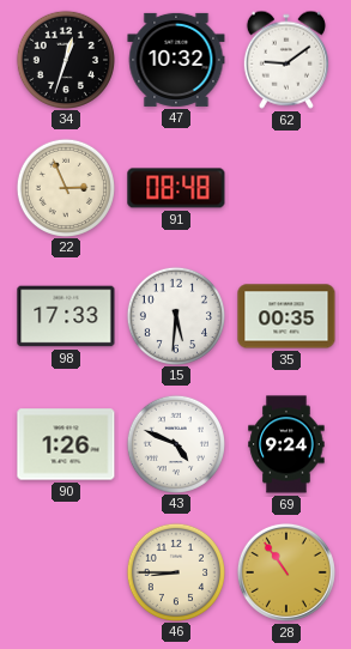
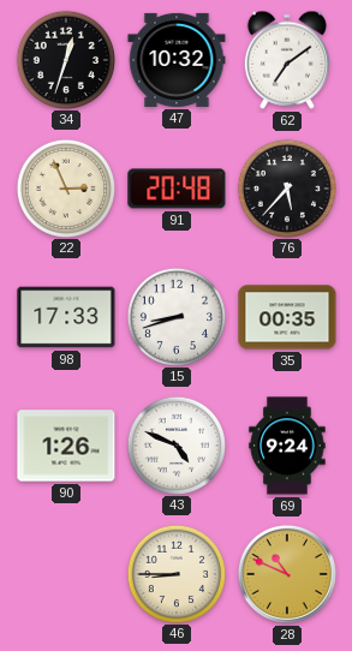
62: 9:09 -> 7:09
91: 08:48 -> 20:48
76: none -> 5:37
15: 5:31 -> 8:42
28: 10:54 -> 10:49
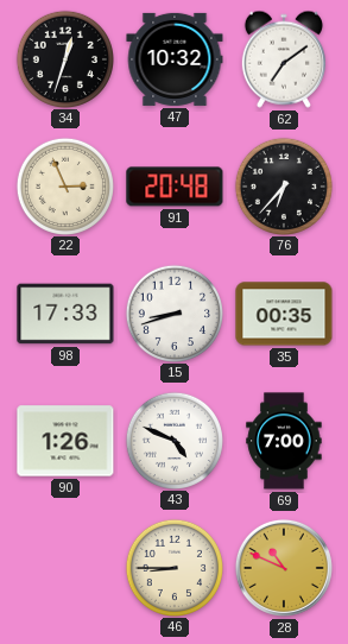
76: 5:37 -> 6:37
69: 9:24 -> 7:00
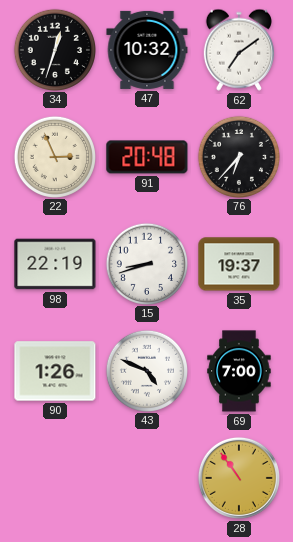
98: 17:33 -> 22:19
35: 00:35 -> 19:37
46: 8:45 -> none
28: 10:49 -> 10:54
